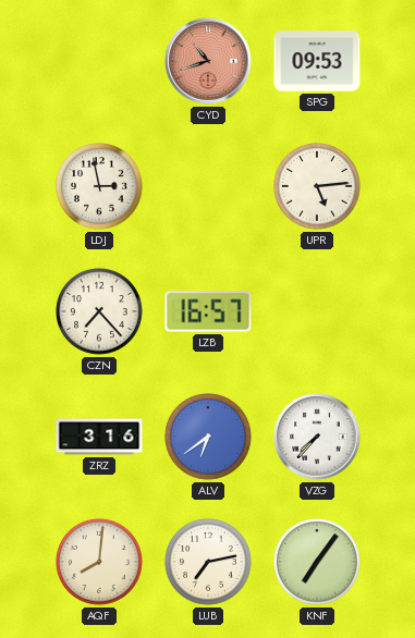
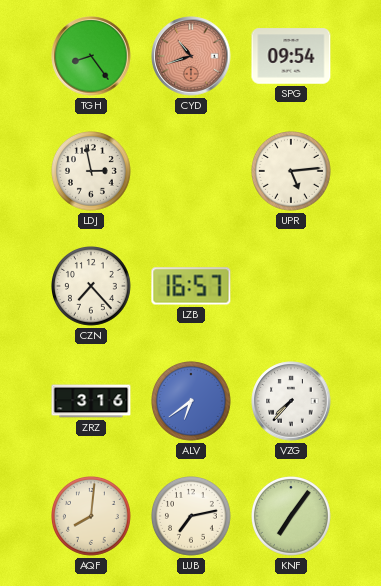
TGH: none -> 8:24
SPG: 09:53 -> 09:54
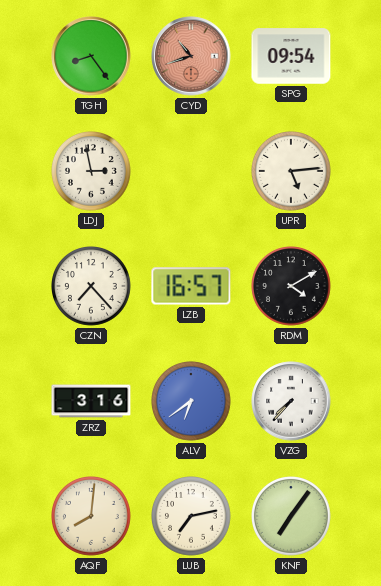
RDM: none -> 4:10
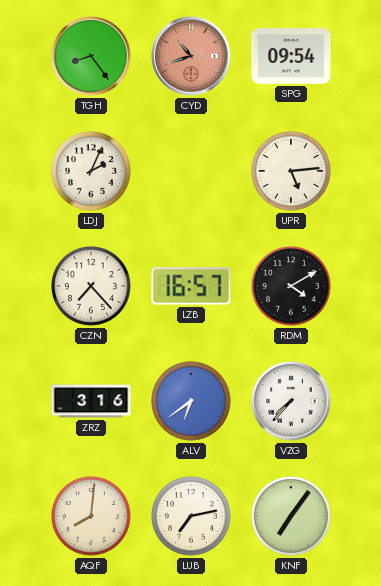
LDJ: 2:58 -> 2:04
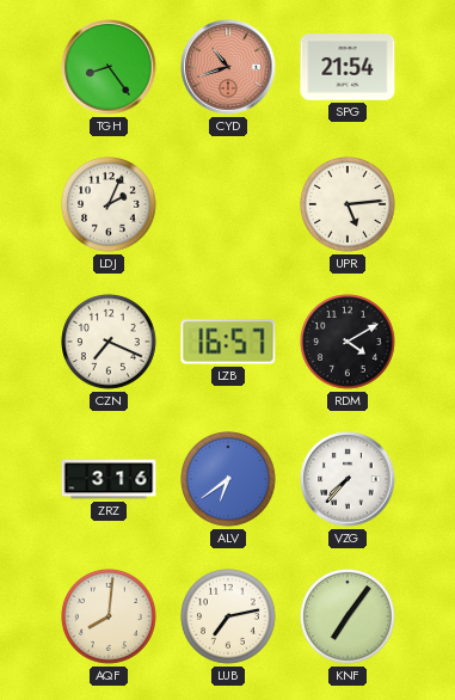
SPG: 09:54 -> 21:54
CZN: 7:23 -> 7:19
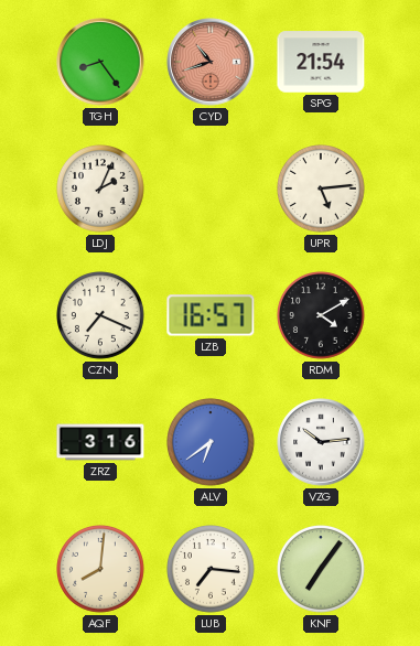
VZG: 7:37 -> 10:14
LUB: 7:13 -> 7:16
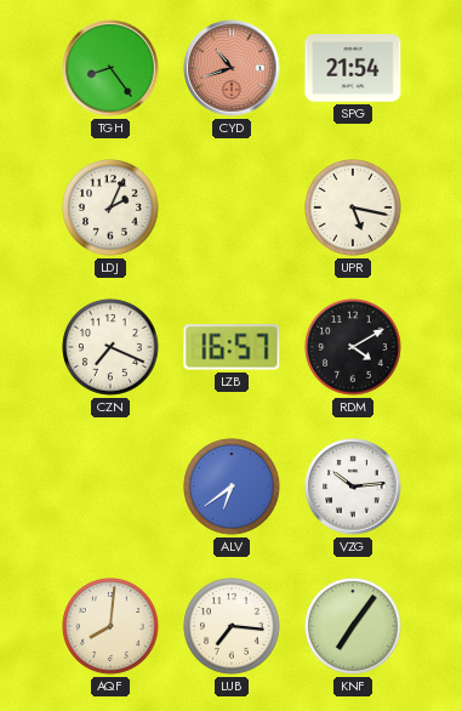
UPR: 5:14 -> 5:17
ZRZ: 3:16 -> none
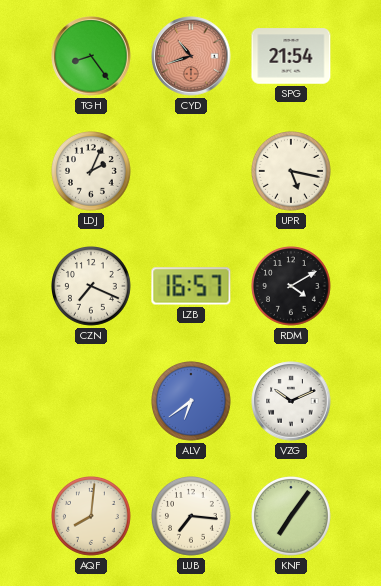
VZG: 10:14 -> 10:11
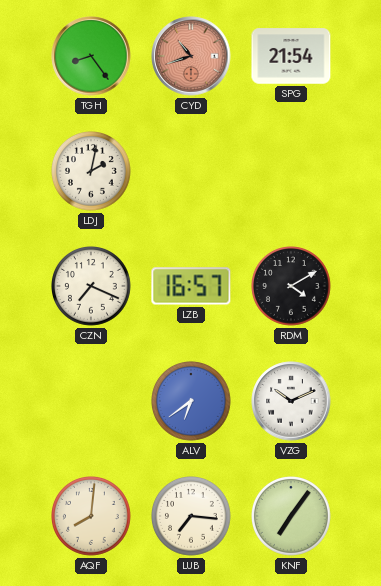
LDJ: 2:04 -> 2:02
UPR: 5:17 -> none
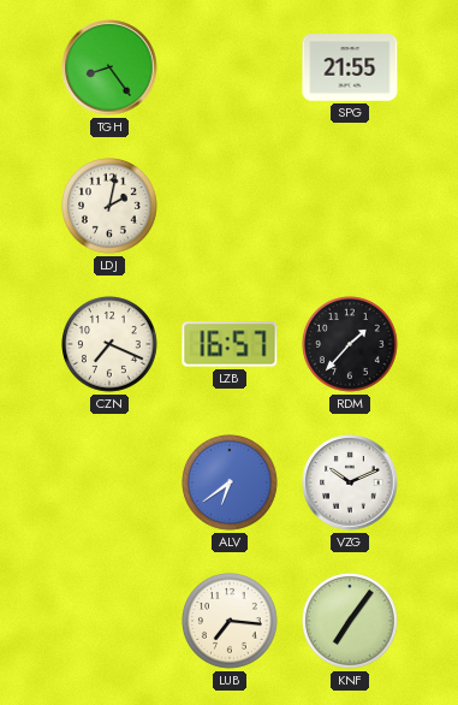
CYD: 10:42 -> none
SPG: 21:54 -> 21:55
RDM: 4:10 -> 1:37
AQF: 8:01 -> none
